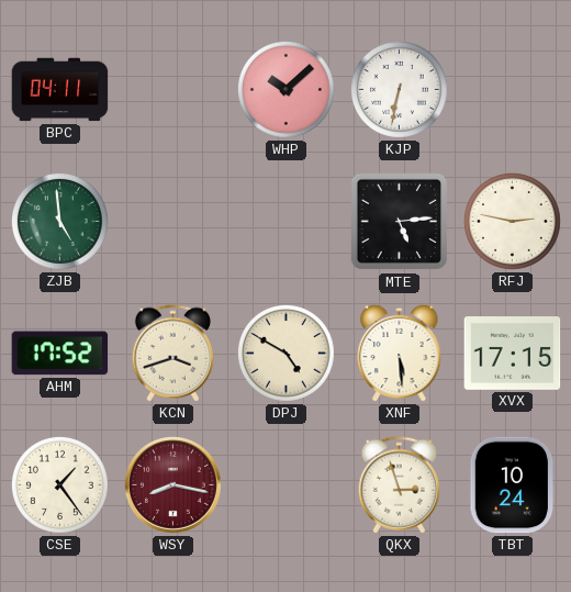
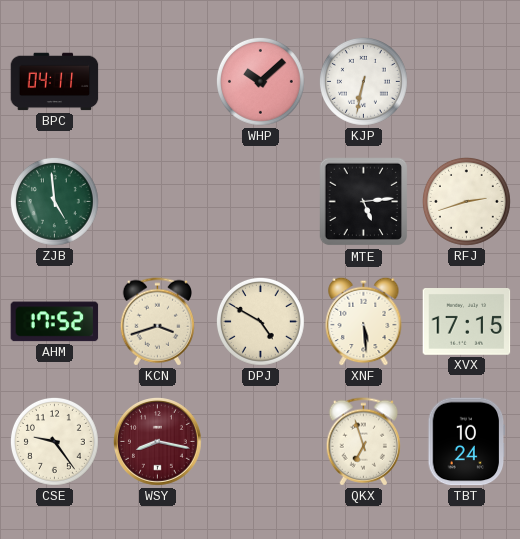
RFJ: 2:47 -> 2:42
CSE: 1:24 -> 9:24
QKX: 2:57 -> 6:57
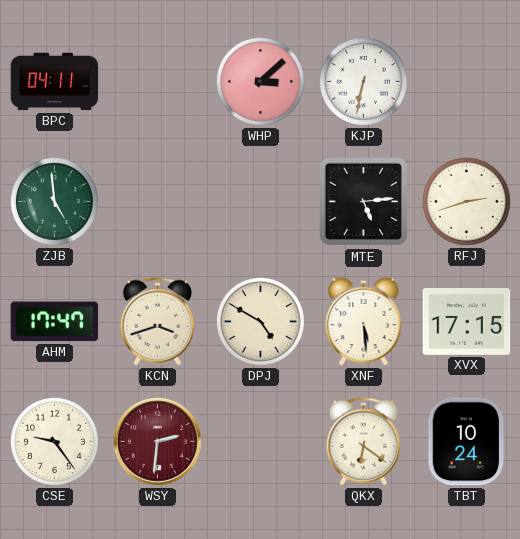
WHP: 10:08 -> 3:08
AHM: 17:52 -> 17:47
WSY: 8:17 -> 2:31
QKX: 6:57 -> 6:21
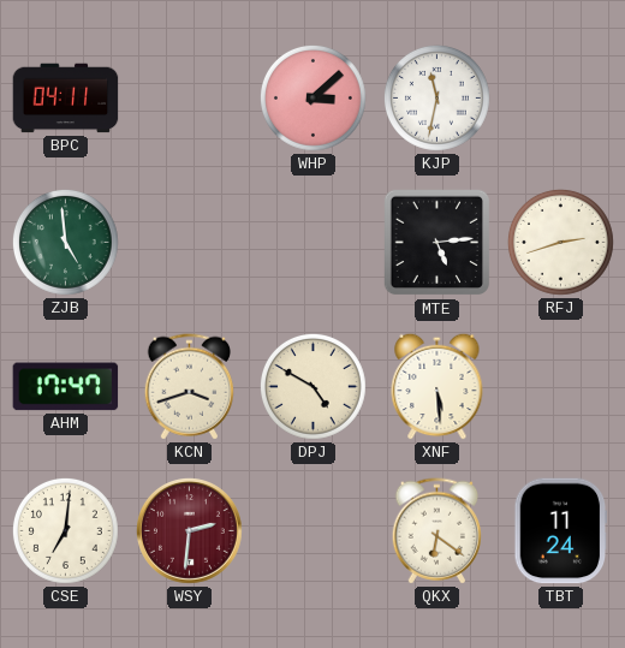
KJP: 6:32 -> 11:32
XVX: 17:15 -> none
CSE: 9:24 -> 7:01
TBT: 10:24 -> 11:24
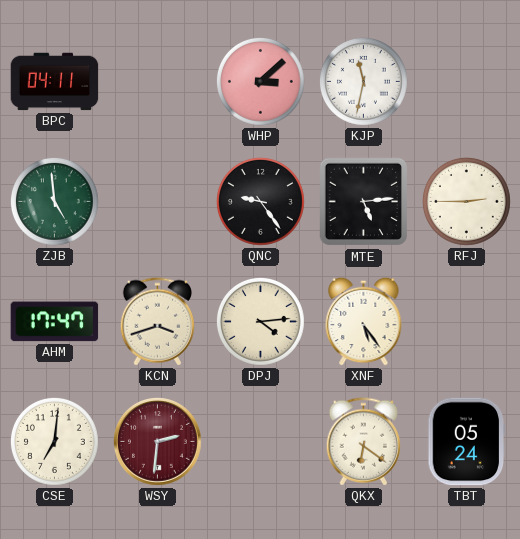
QNC: none -> 9:24
RFJ: 2:42 -> 2:45
DPJ: 4:50 -> 4:14
XNF: 5:29 -> 5:24
TBT: 11:24 -> 05:24
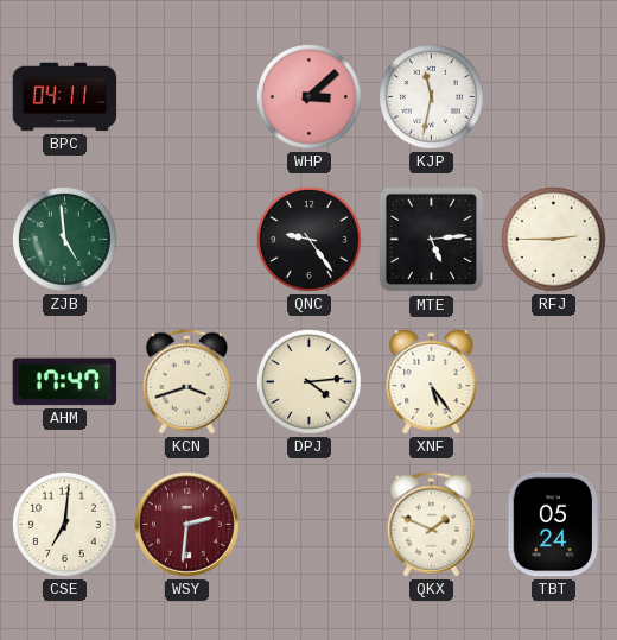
QKX: 6:21 -> 1:49
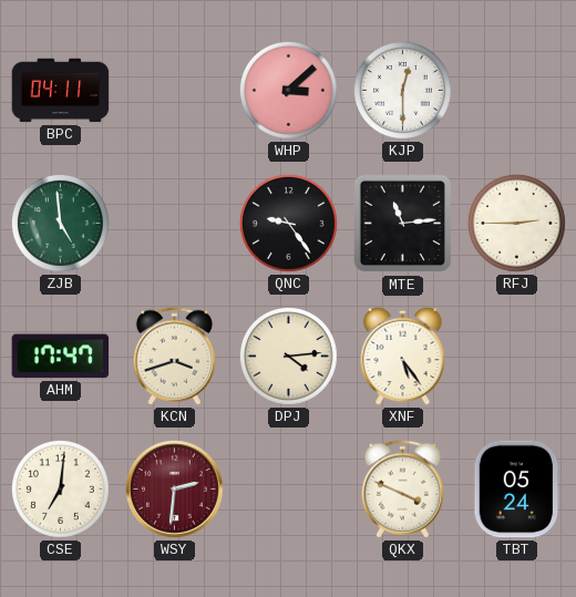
KJP: 11:32 -> 12:30
MTE: 5:14 -> 11:14
QKX: 1:49 -> 3:49
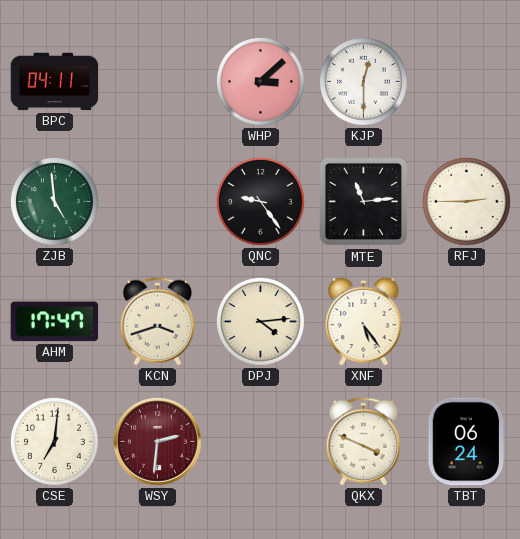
TBT: 05:24 -> 06:24
